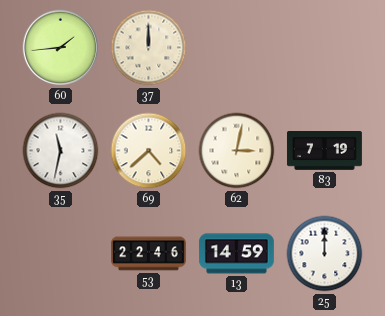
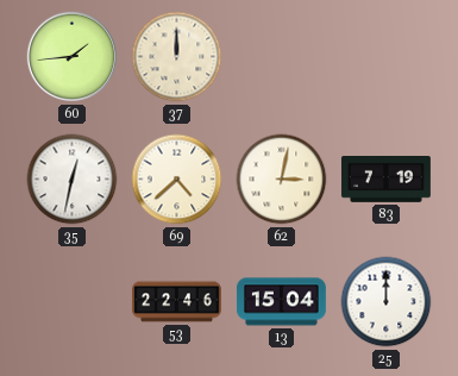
35: 11:32 -> 12:32
13: 14:59 -> 15:04
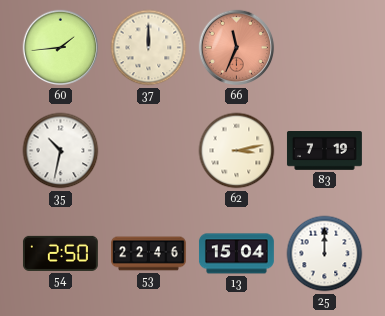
66: none -> 11:34
35: 12:32 -> 10:32
69: 4:38 -> none
62: 3:02 -> 3:13
54: none -> 2:50
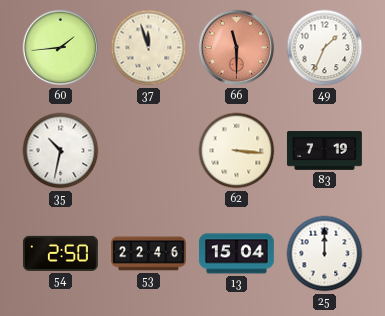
37: 12:00 -> 11:57
66: 11:34 -> 11:30
49: none -> 1:34
62: 3:13 -> 3:16
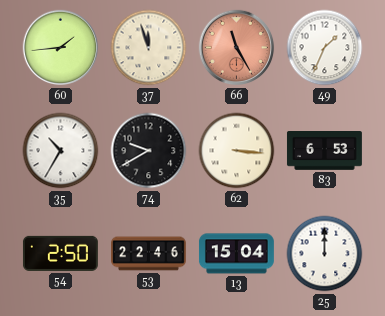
66: 11:30 -> 11:25
35: 10:32 -> 10:35
74: none -> 9:40
83: 7:19 -> 6:53
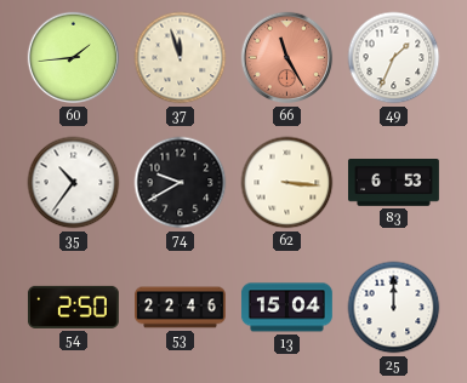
35: 10:35 -> 10:36
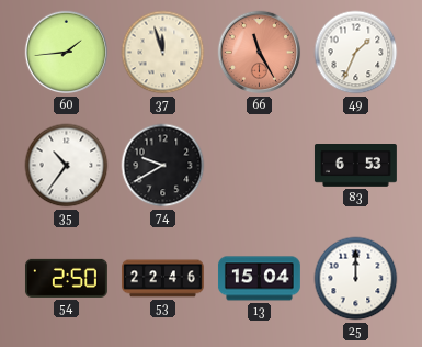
62: 3:16 -> none
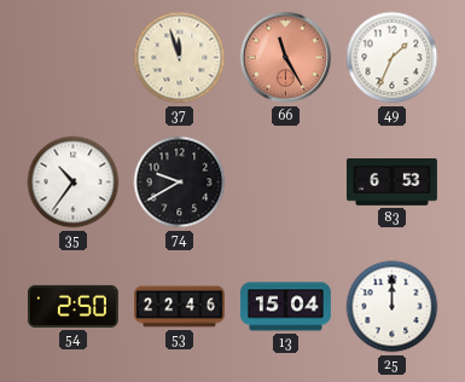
60: 1:44 -> none
